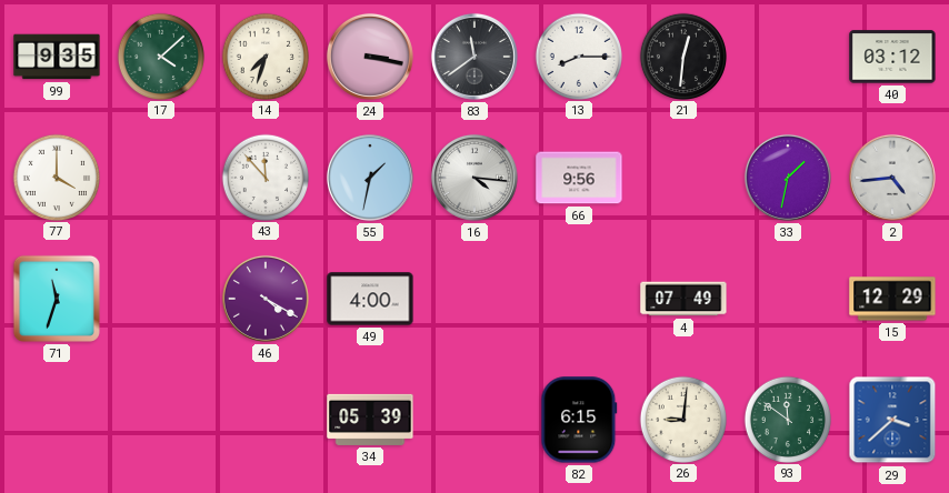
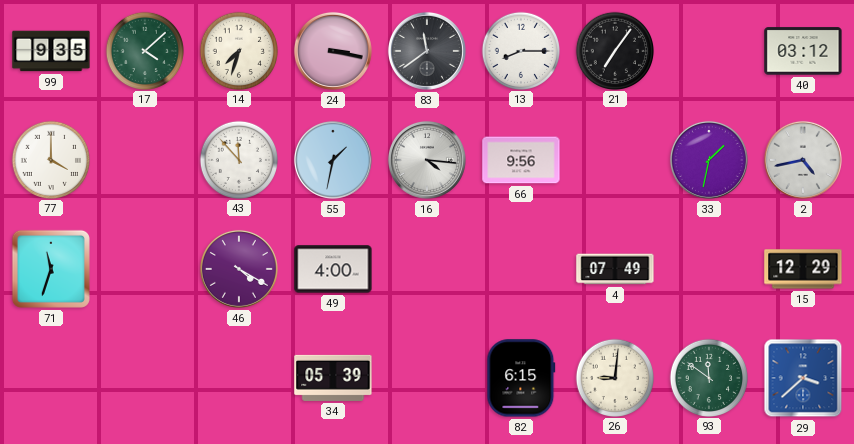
21: 12:31 -> 7:06
2: 4:44 -> 4:43
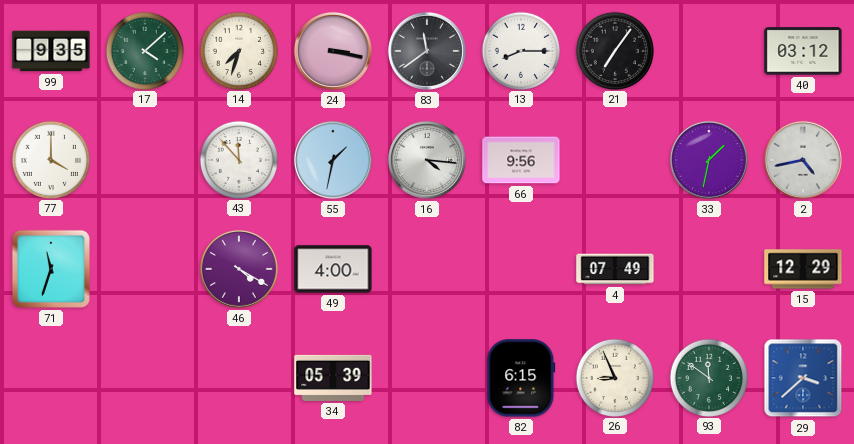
26: 9:01 -> 8:56
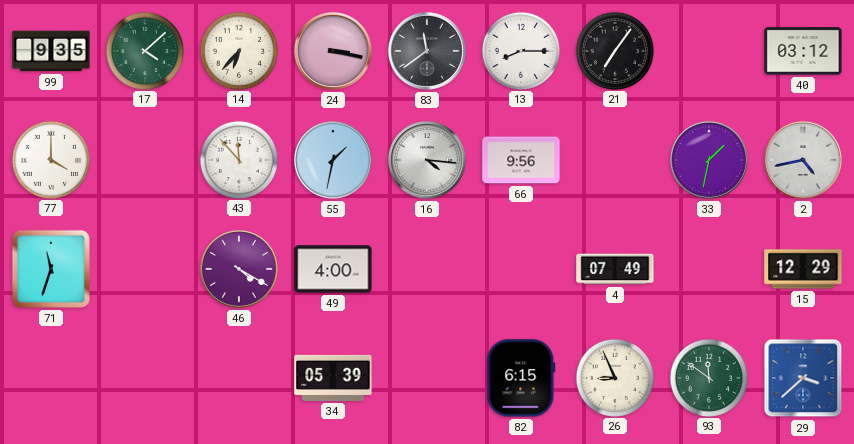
14: 7:33 -> 6:37
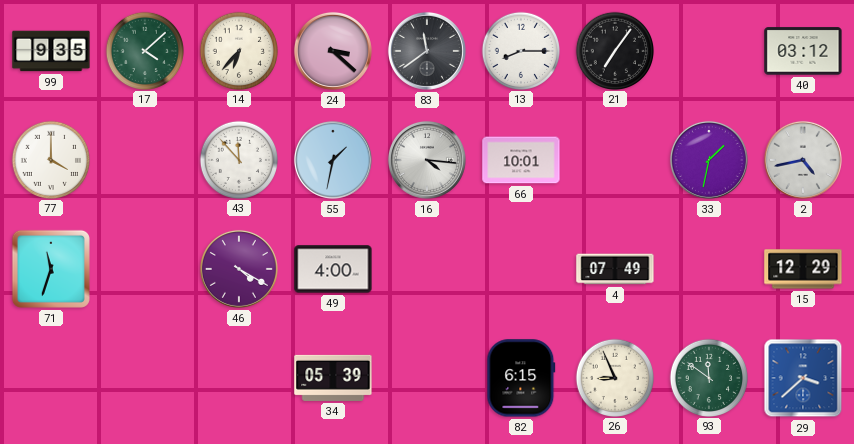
24: 3:17 -> 3:22
66: 9:56 -> 10:01
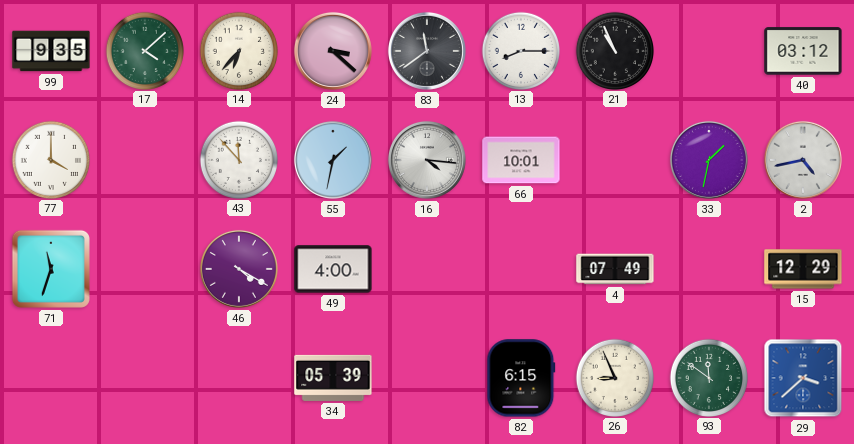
21: 7:06 -> 10:56
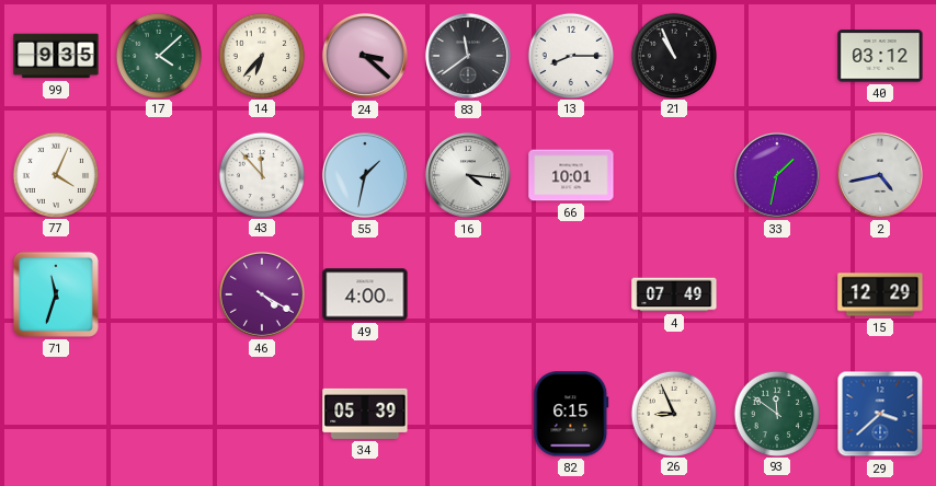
77: 4:00 -> 4:04
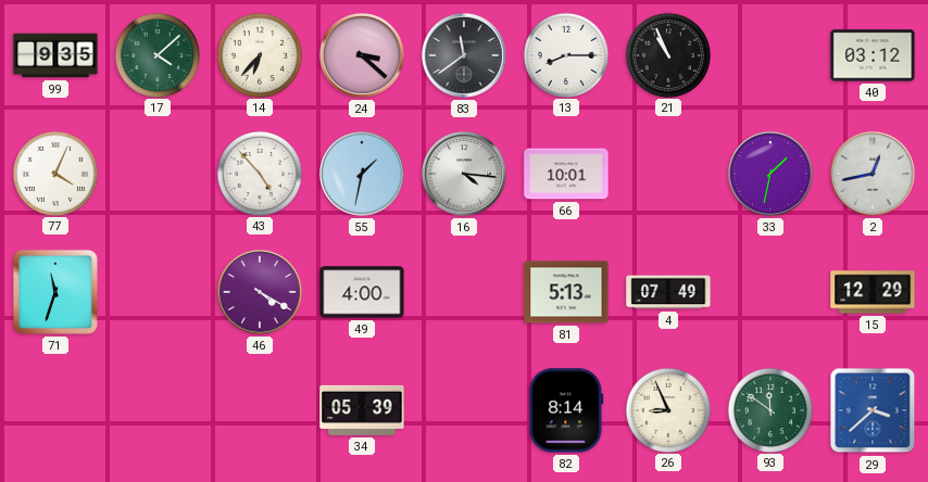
43: 11:53 -> 4:53
2: 4:43 -> 12:43
81: none -> 5:13
82: 6:15 -> 8:14
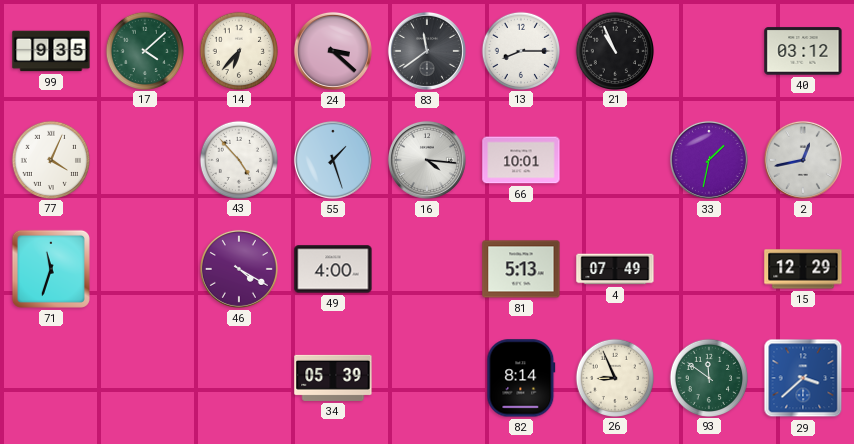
55: 1:32 -> 1:27
